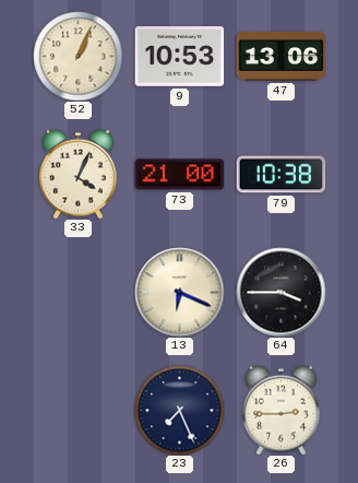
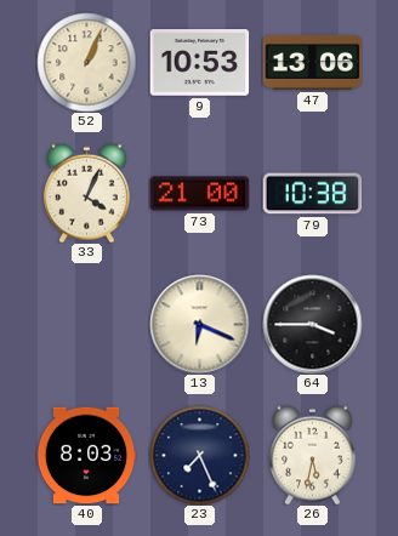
40: none -> 8:03
26: 2:45 -> 5:32
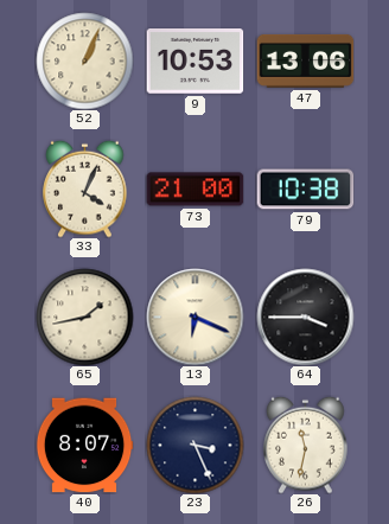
65: none -> 1:43
40: 8:03 -> 8:07
23: 7:26 -> 3:26
26: 5:32 -> 11:32
